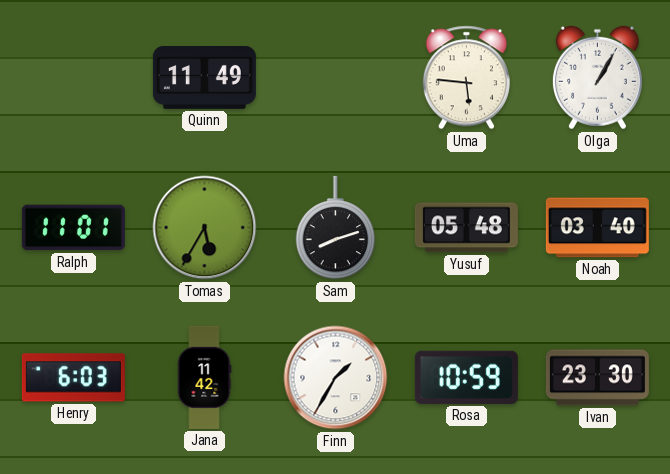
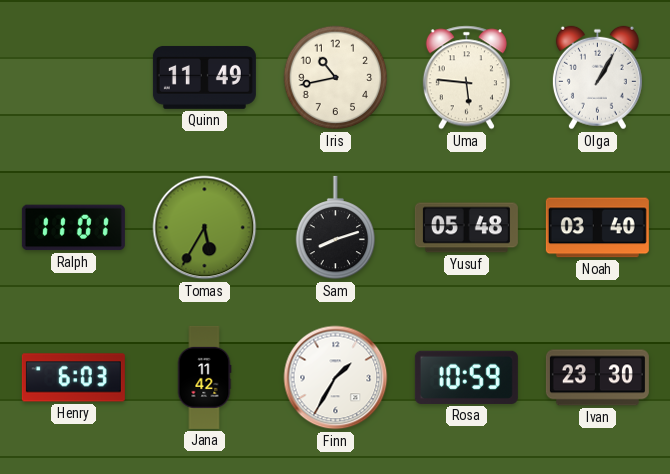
Iris: none -> 10:43
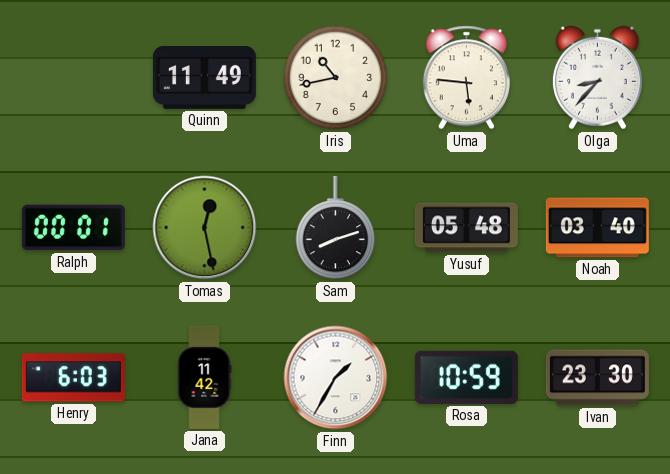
Olga: 1:05 -> 8:37
Ralph: 11:01 -> 00:01
Tomas: 5:35 -> 12:28
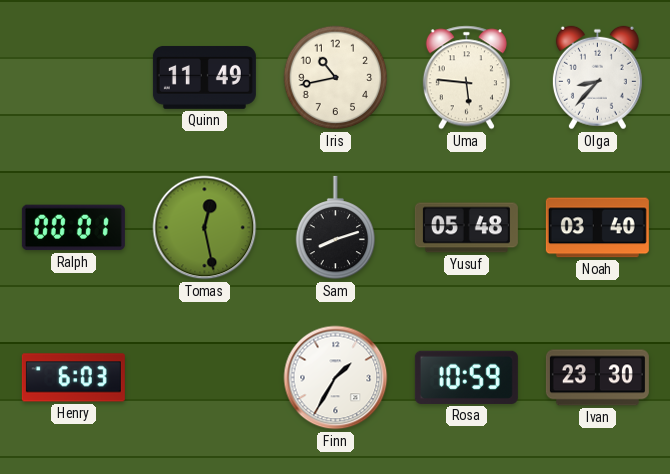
Jana: 11:42 -> none
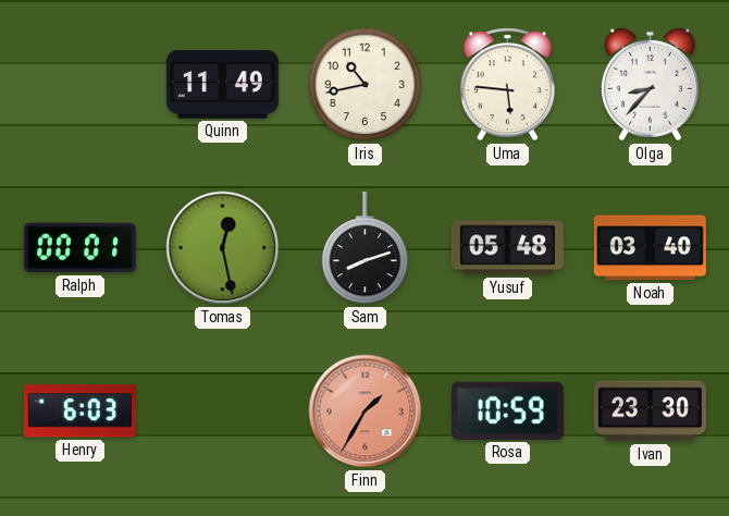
Finn dial: white -> salmon
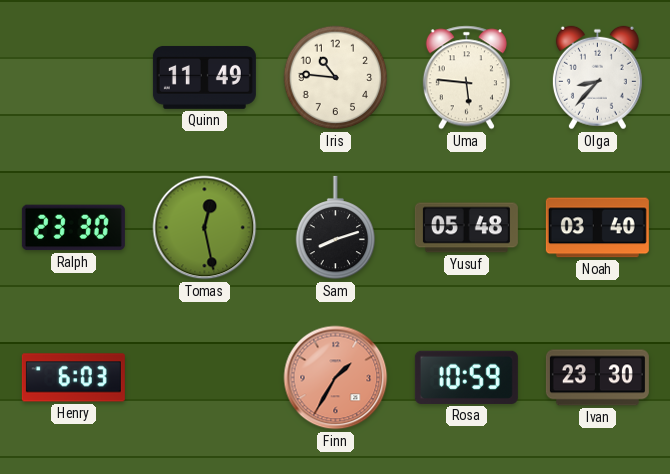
Iris: 10:43 -> 10:46
Ralph: 00:01 -> 23:30
